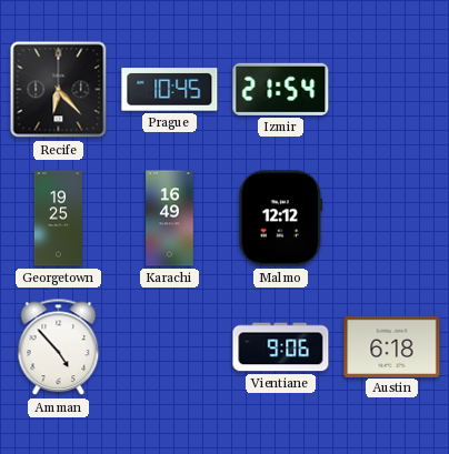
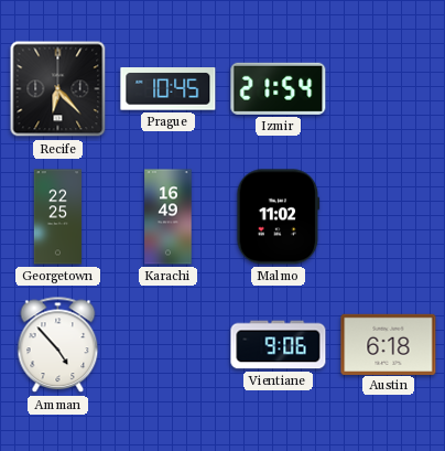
Georgetown: 19:25 -> 22:25
Malmo: 12:12 -> 11:02
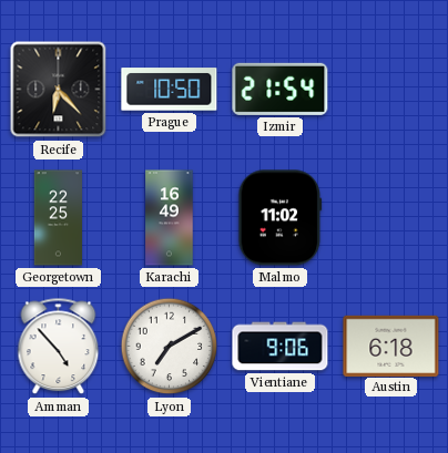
Prague: 10:45 -> 10:50
Lyon: none -> 7:10
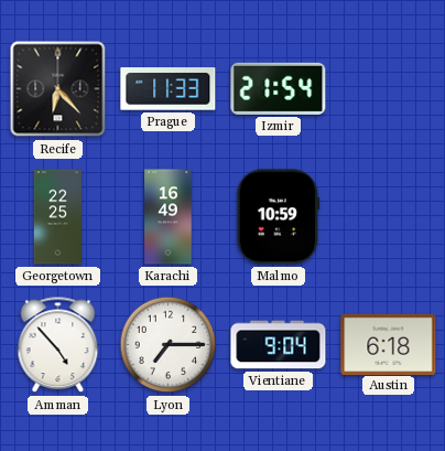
Prague: 10:50 -> 11:33
Malmo: 11:02 -> 10:59
Lyon: 7:10 -> 7:15
Vientiane: 9:06 -> 9:04
